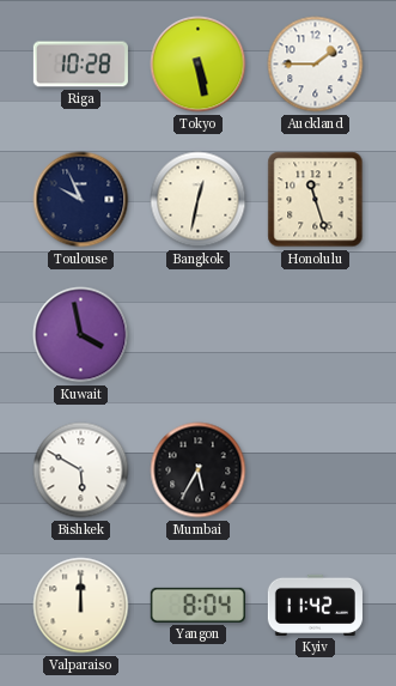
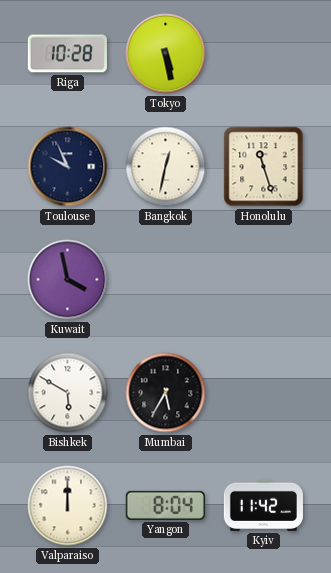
Auckland: 1:45 -> none
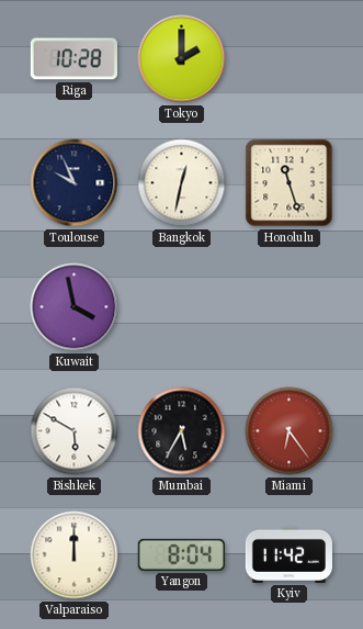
Tokyo: 5:28 -> 2:00
Miami: none -> 6:24
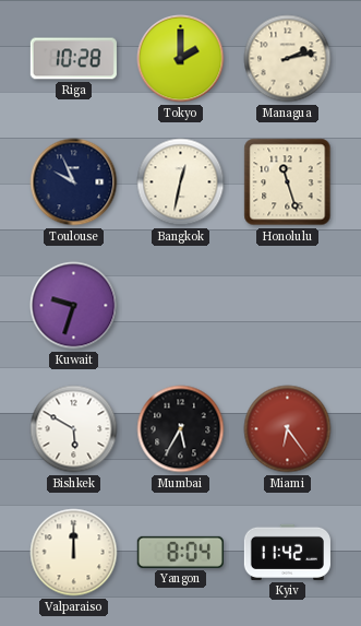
Managua: none -> 2:13
Kuwait: 3:58 -> 9:33
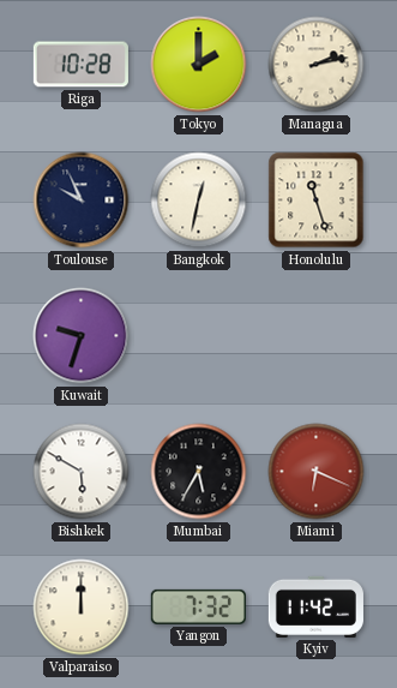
Miami: 6:24 -> 6:19
Yangon: 8:04 -> 7:32
